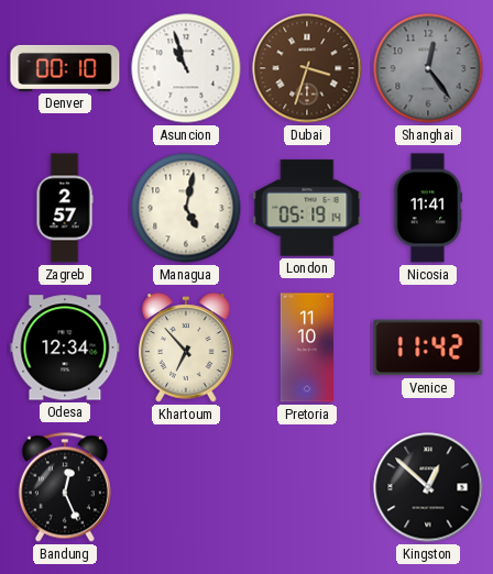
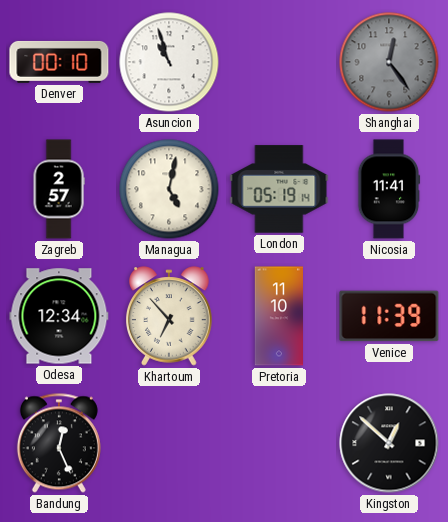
Dubai: 3:33 -> none
Venice: 11:42 -> 11:39
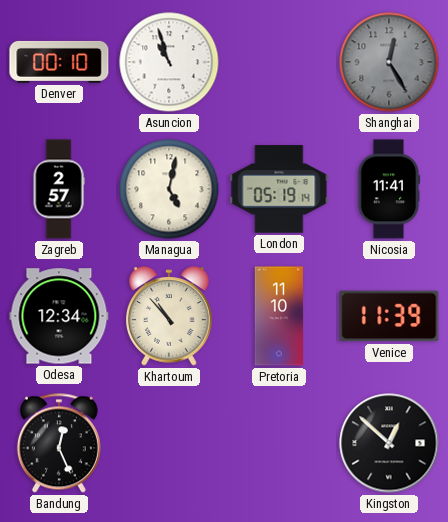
Shanghai: 12:24 -> 12:25
Khartoum: 6:53 -> 10:53
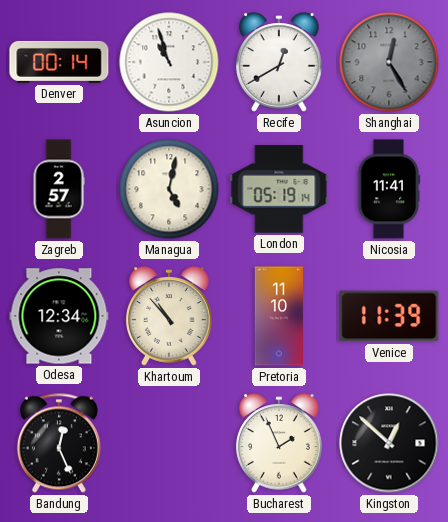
Denver: 00:10 -> 00:14
Recife: none -> 12:40
Bucharest: none -> 1:56
